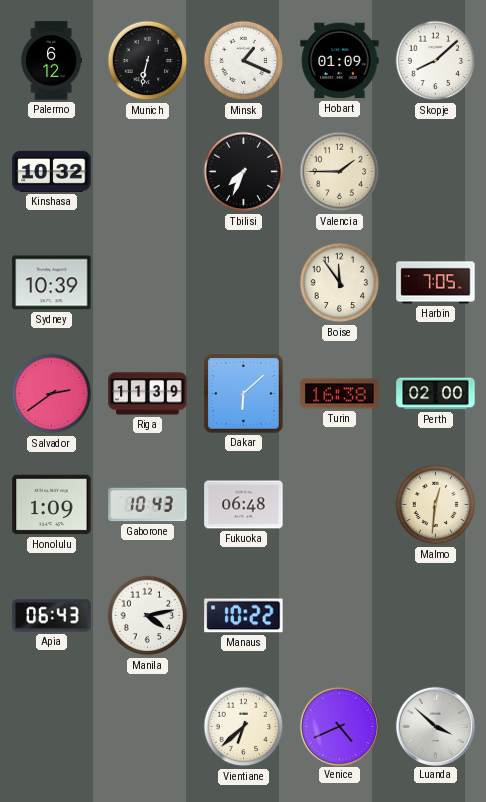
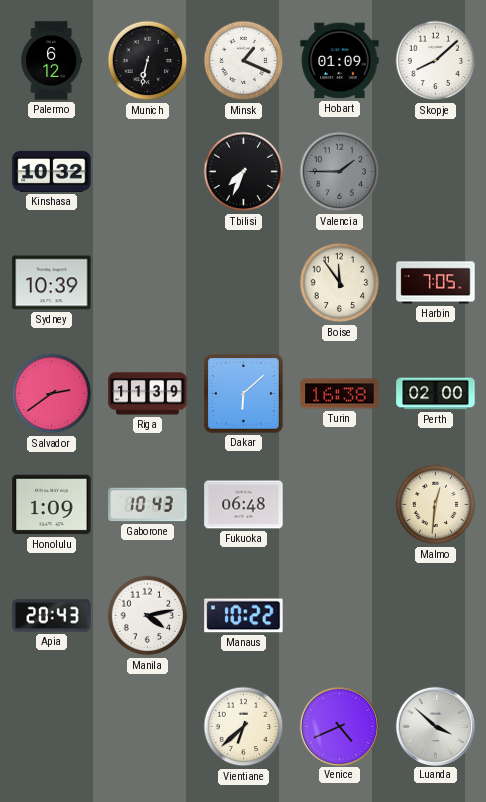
Valencia dial: cream -> grey
Apia: 06:43 -> 20:43
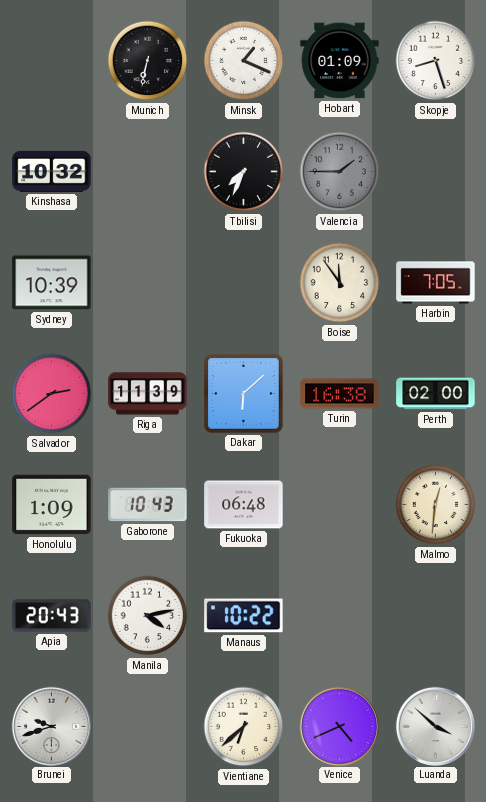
Palermo: 6:12 -> none
Skopje: 8:08 -> 8:27
Brunei: none -> 9:42
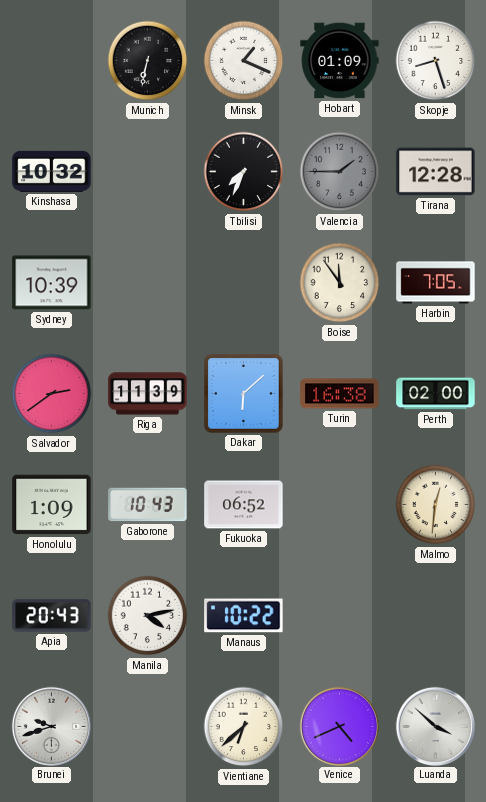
Tirana: none -> 12:28
Fukuoka: 06:48 -> 06:52
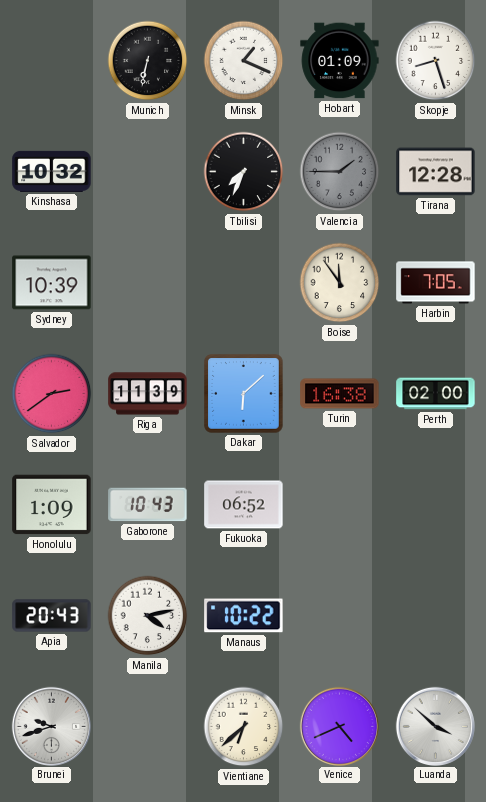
Malmo: 12:31 -> none
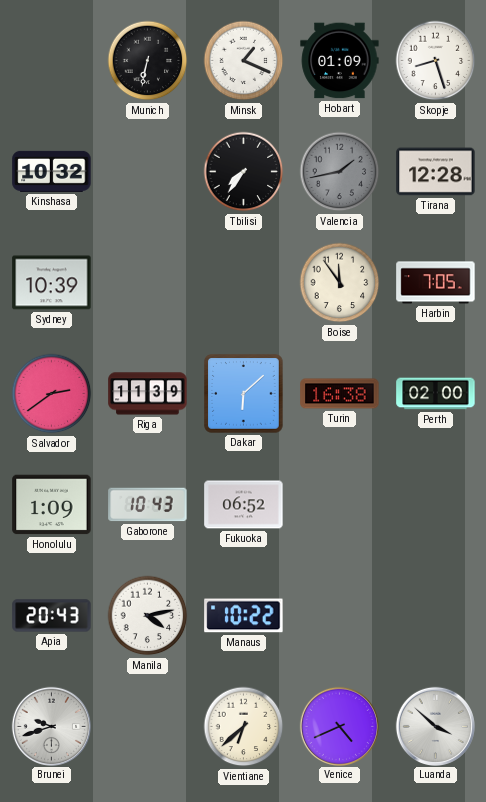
Tbilisi: 7:34 -> 7:36
Valencia: 1:45 -> 1:43
